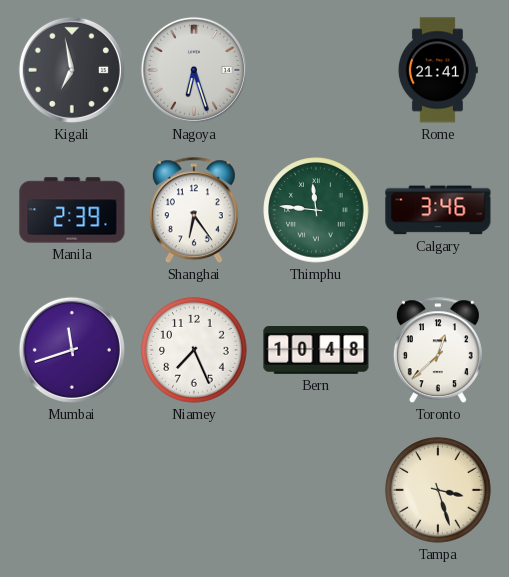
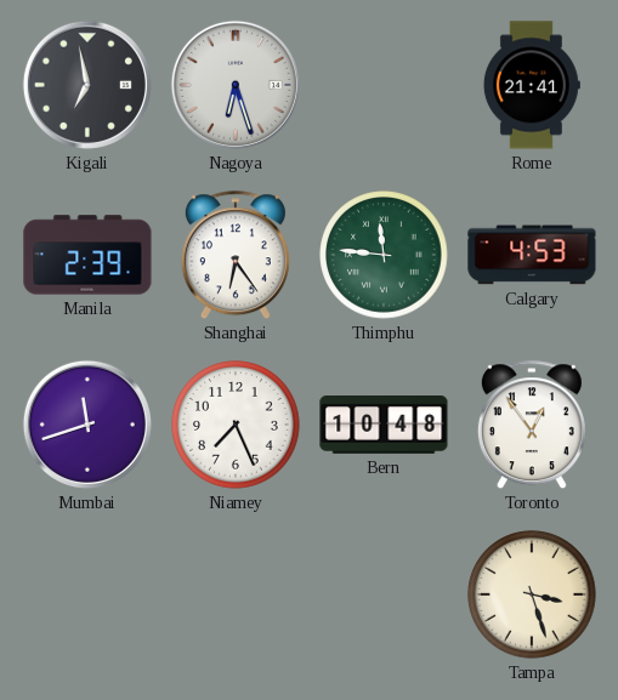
Calgary: 3:46 -> 4:53
Toronto: 12:38 -> 12:54
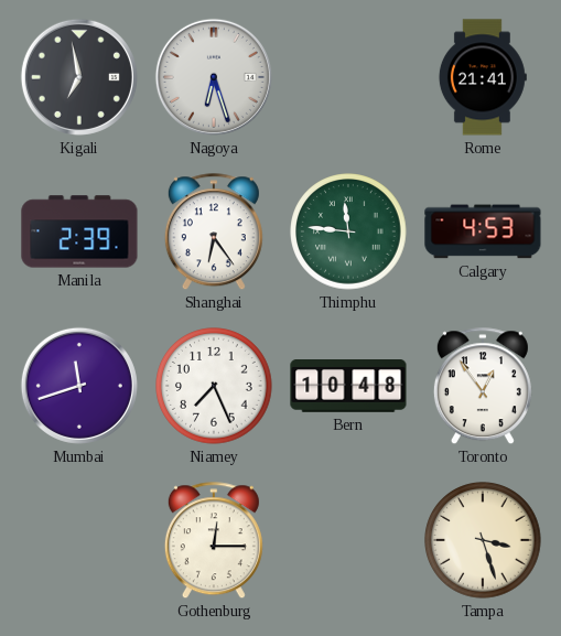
Gothenburg: none -> 12:15
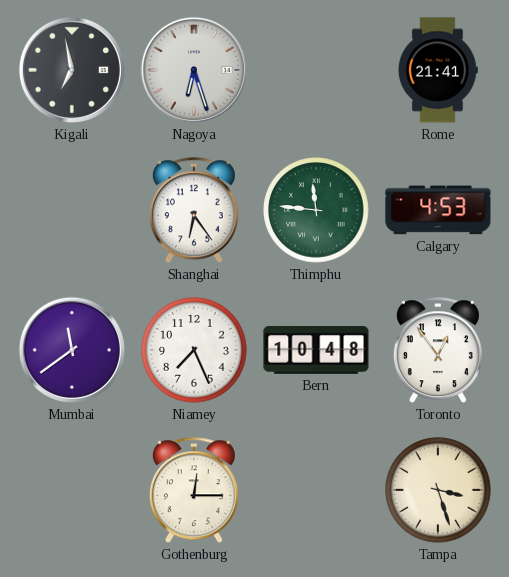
Manila: 2:39 -> none
Mumbai: 11:42 -> 11:39
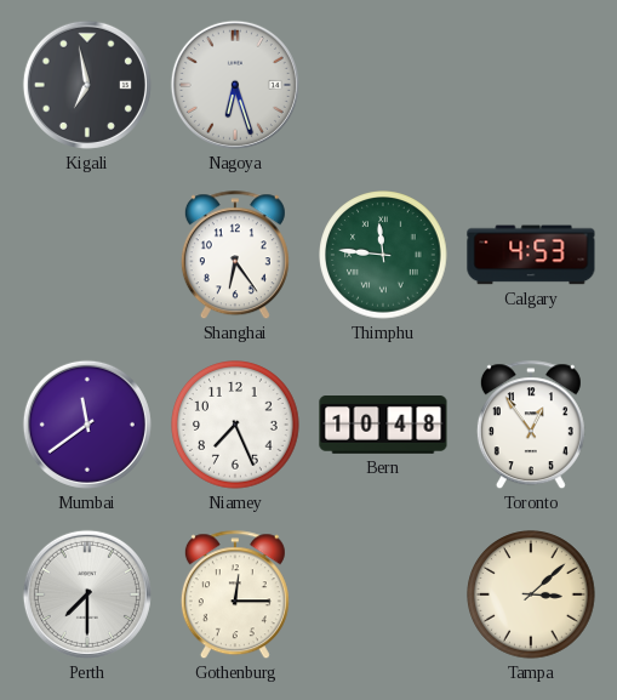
Rome: 21:41 -> none
Perth: none -> 7:30
Tampa: 3:27 -> 3:08
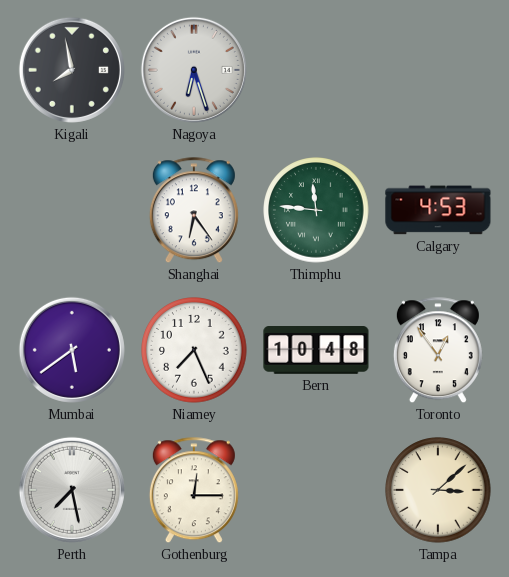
Kigali: 6:58 -> 7:58
Mumbai: 11:39 -> 5:39
Perth: 7:30 -> 7:28
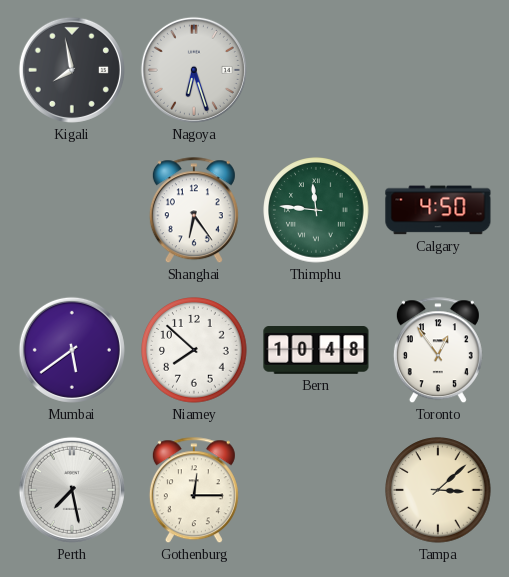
Calgary: 4:53 -> 4:50
Niamey: 7:26 -> 7:52
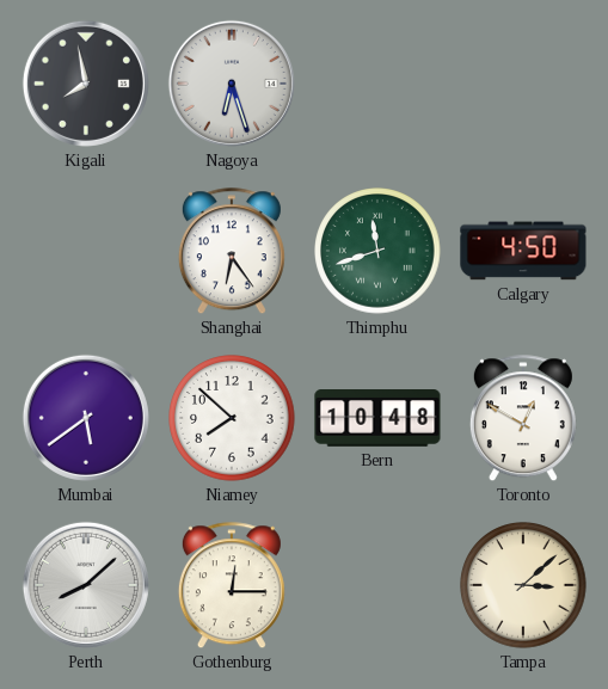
Thimphu: 11:46 -> 11:42
Toronto: 12:54 -> 12:50
Perth: 7:28 -> 8:08
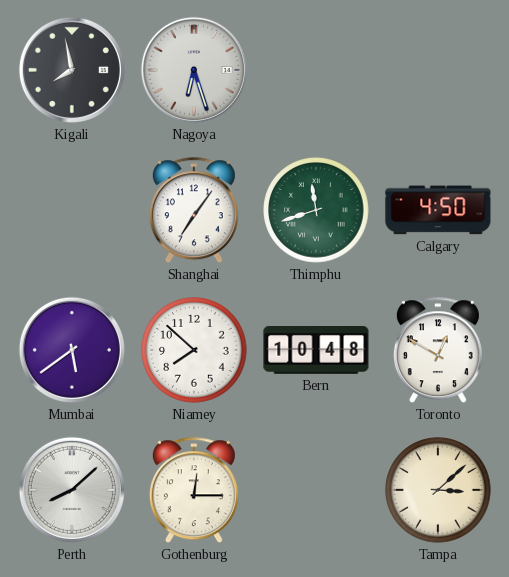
Shanghai: 6:24 -> 7:06
